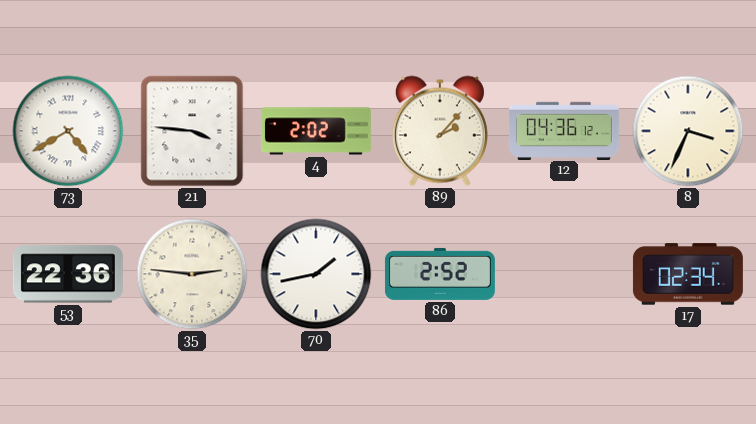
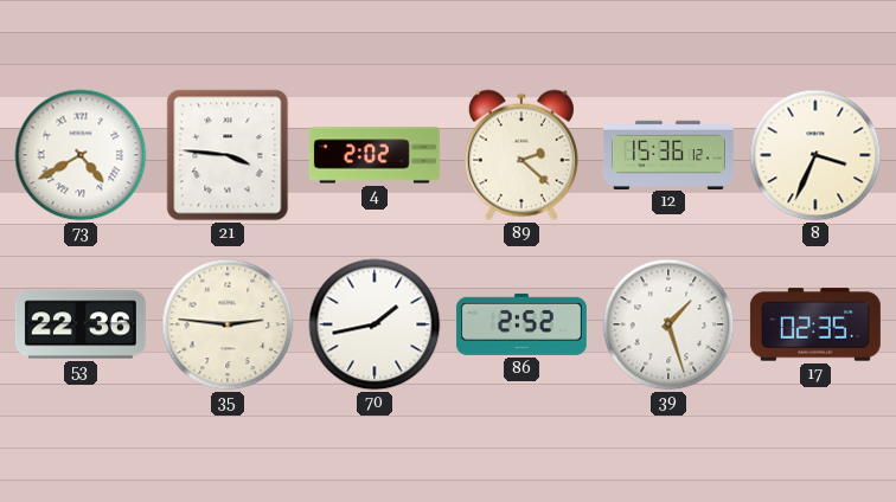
89: 2:07 -> 2:22
12: 04:36 -> 15:36
39: none -> 1:27
17: 02:34 -> 02:35
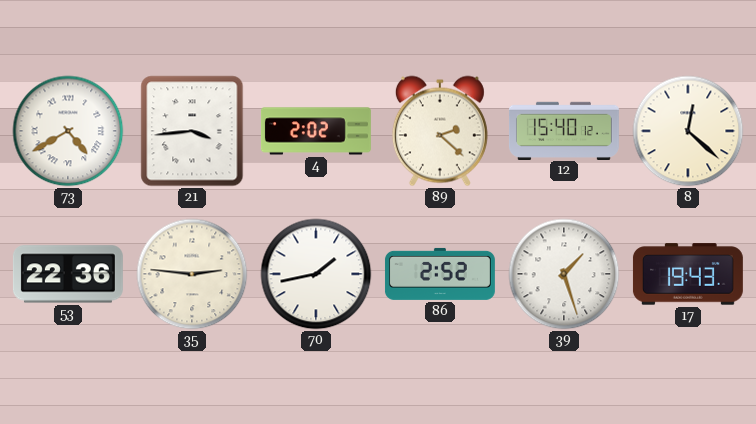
21: 3:46 -> 3:44
12: 15:36 -> 15:40
8: 3:34 -> 12:22
17: 02:35 -> 19:43
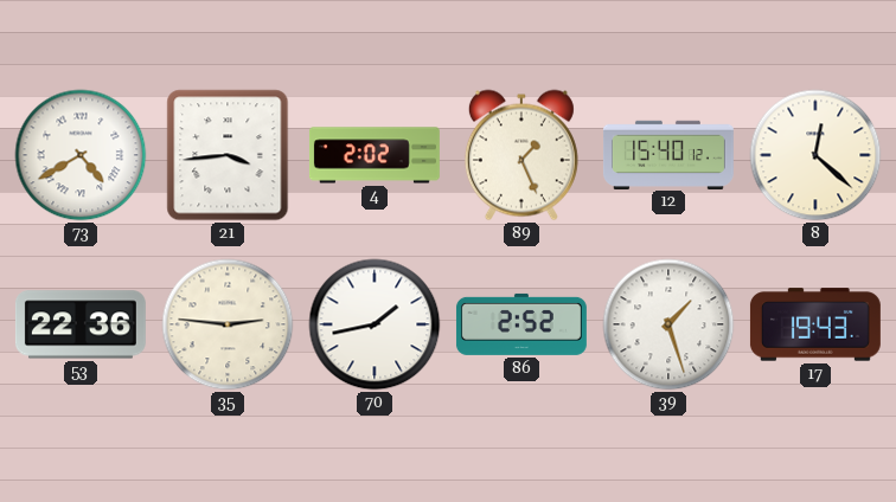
89: 2:22 -> 1:26
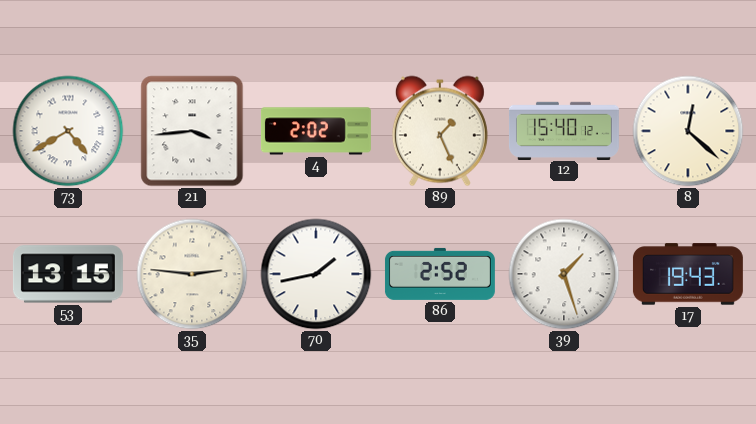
53: 22:36 -> 13:15
